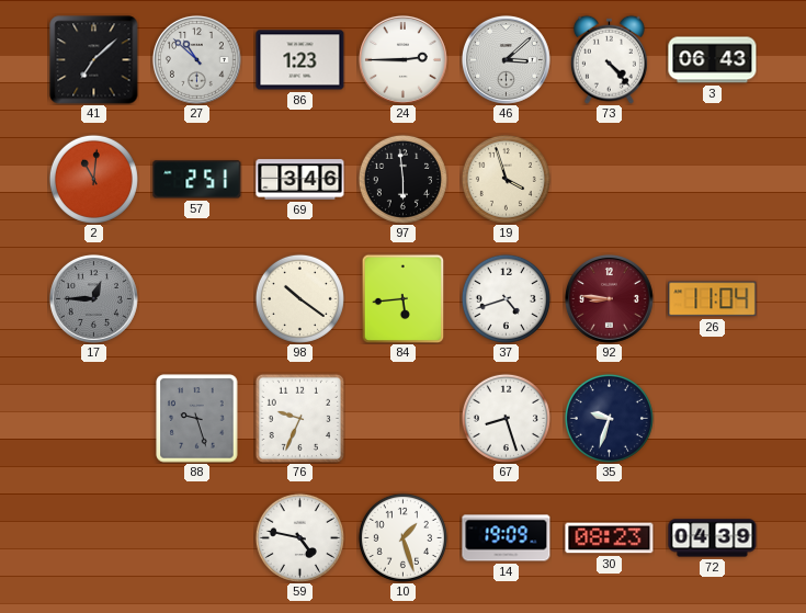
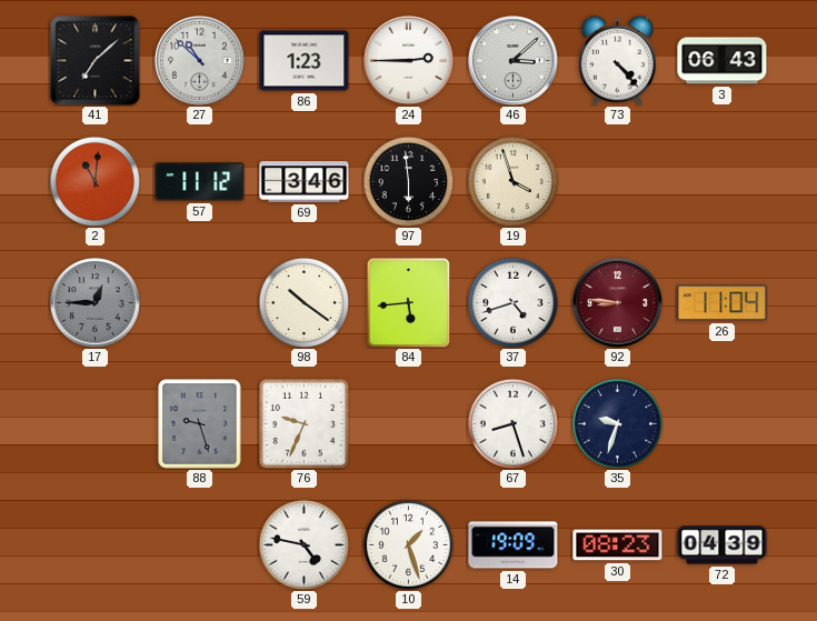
57: 2:51 -> 11:12
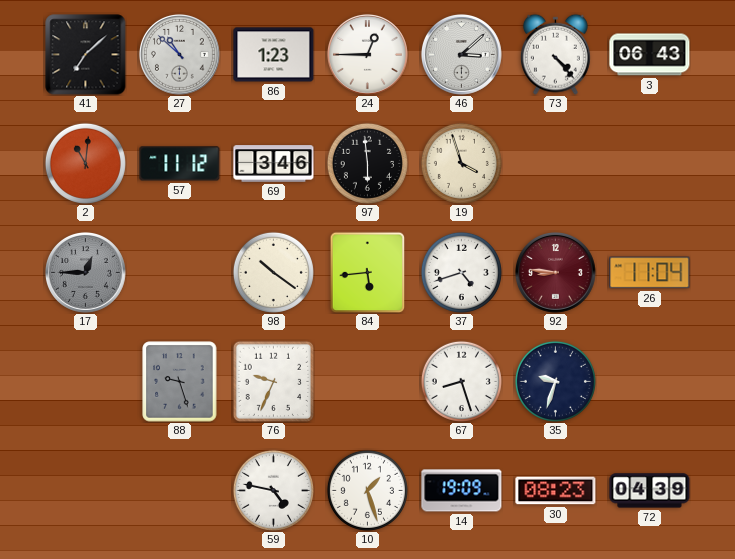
24: 2:45 -> 12:45
